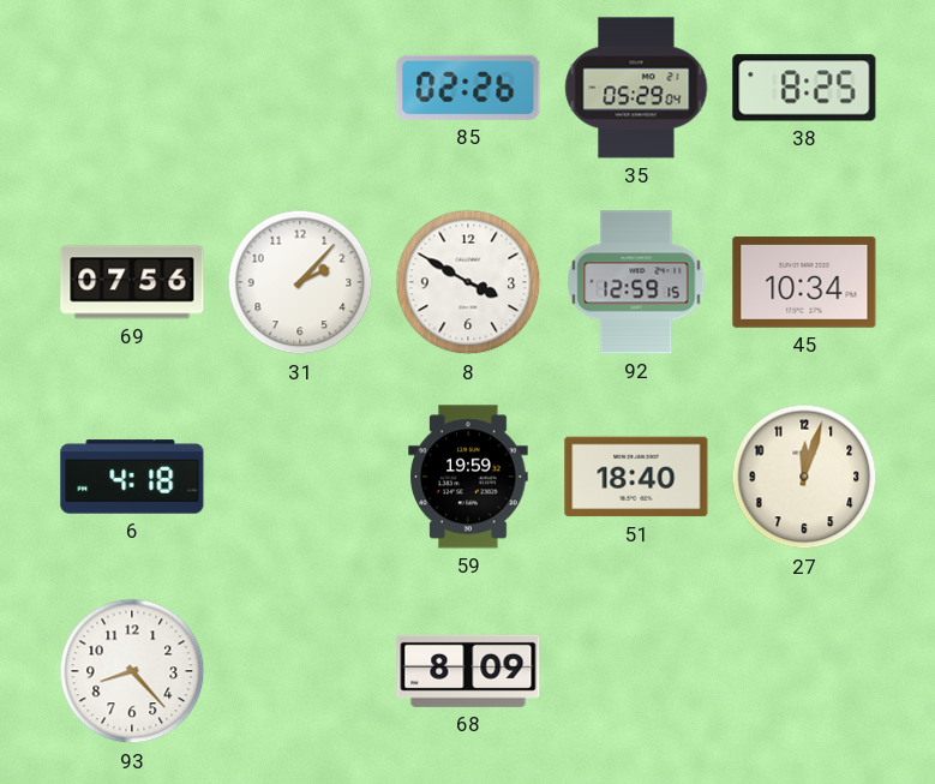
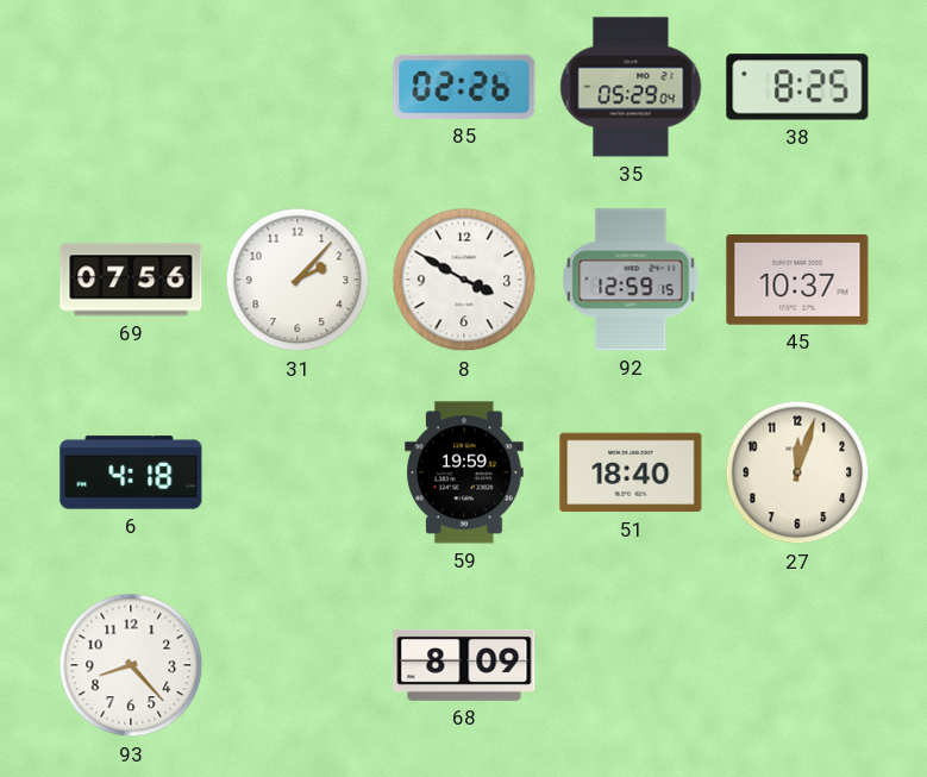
45: 10:34 -> 10:37
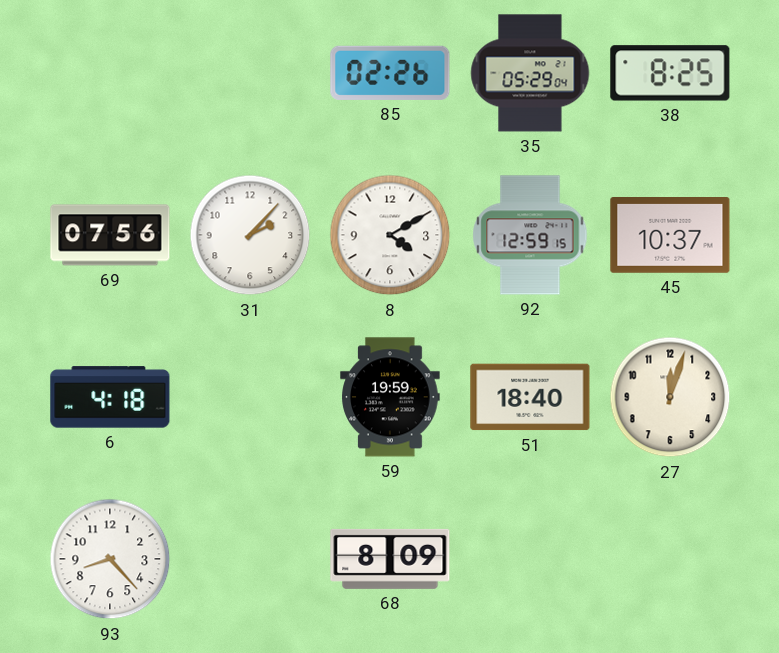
8: 3:50 -> 4:10
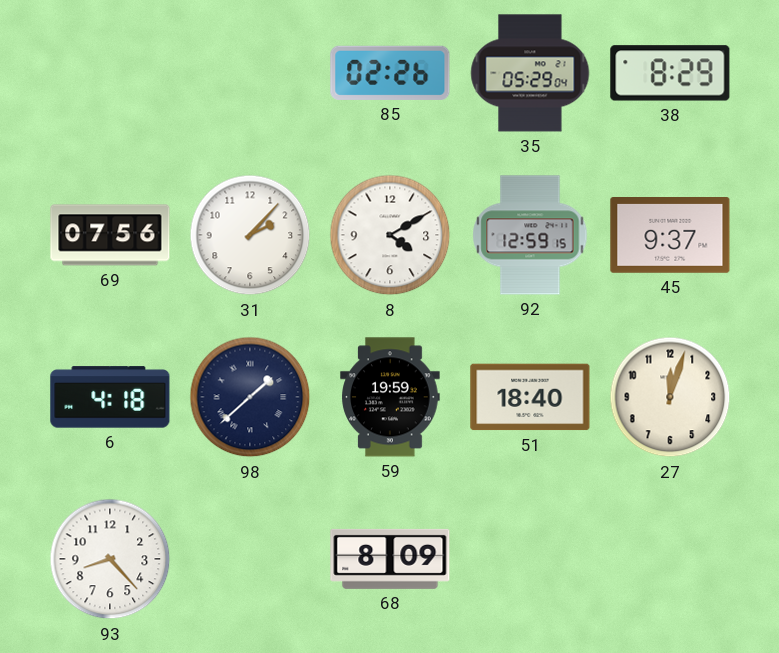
38: 8:25 -> 8:29
45: 10:37 -> 9:37
98: none -> 1:38
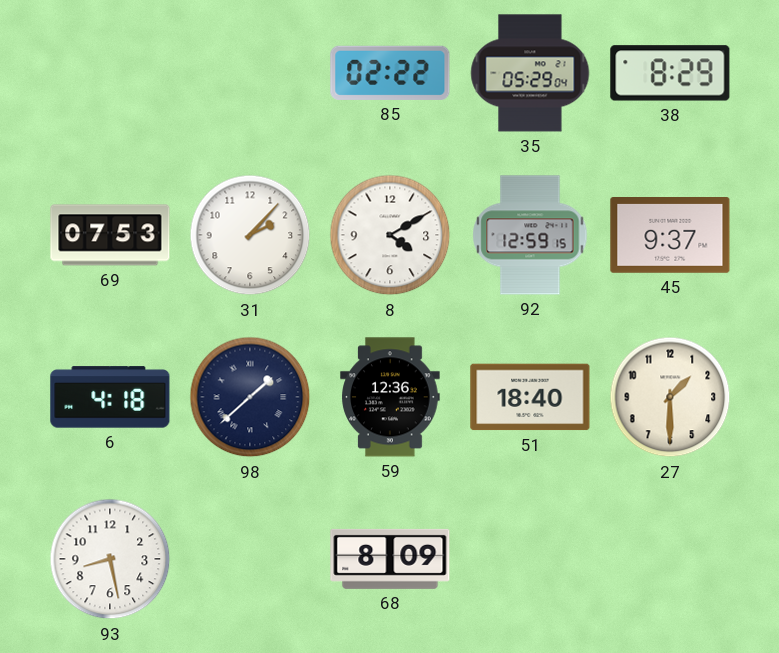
85: 02:26 -> 02:22
69: 07:56 -> 07:53
59: 19:59 -> 12:36
27: 12:03 -> 1:30
93: 8:23 -> 8:28
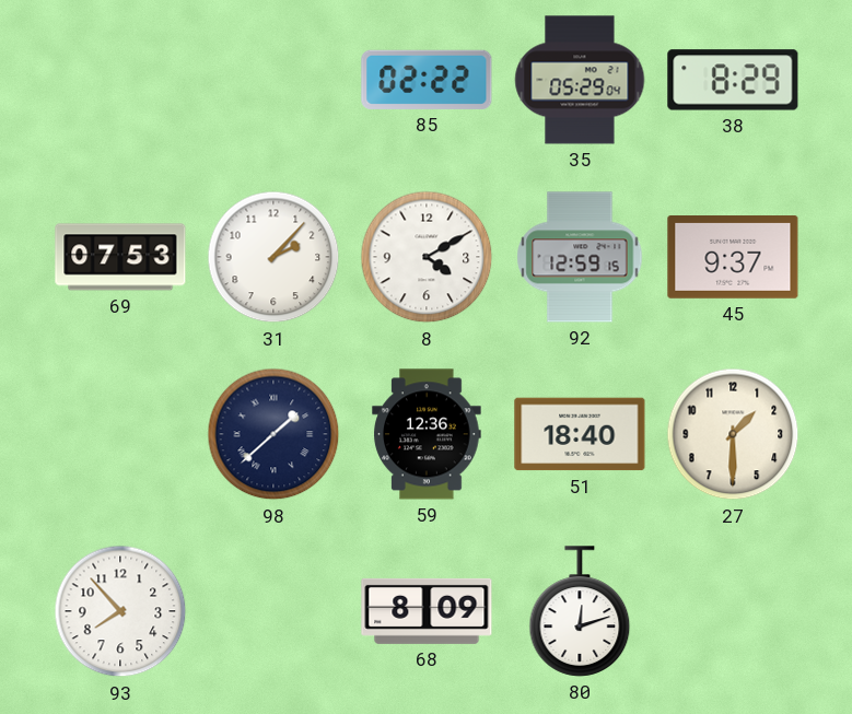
6: 4:18 -> none
93: 8:28 -> 7:53
80: none -> 12:12
